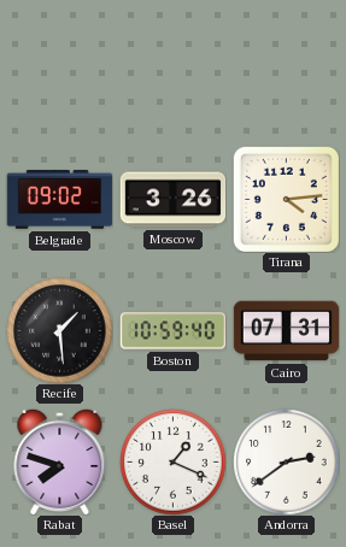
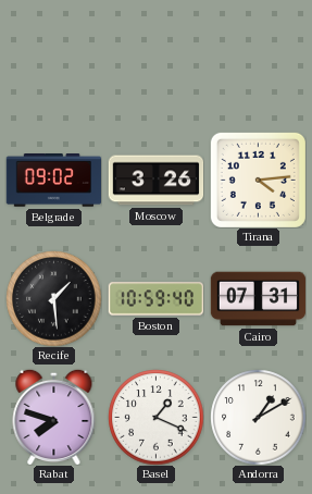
Andorra: 2:39 -> 1:10
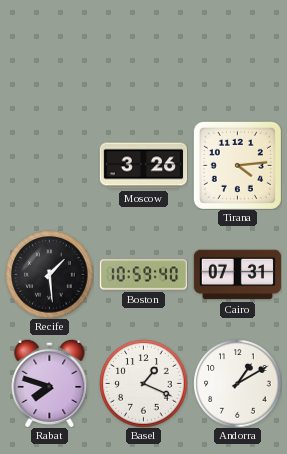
Belgrade: 09:02 -> none
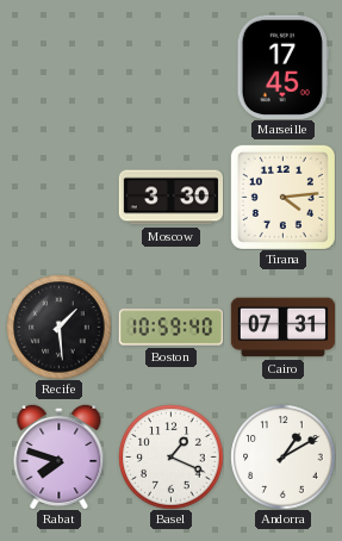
Marseille: none -> 17:45
Moscow: 3:26 -> 3:30
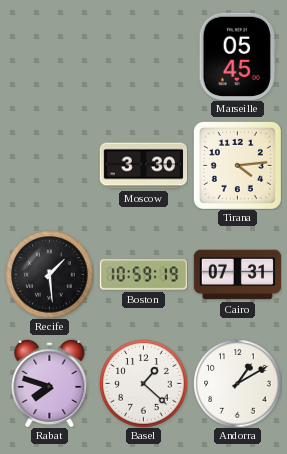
Marseille: 17:45 -> 05:45
Boston: 10:59:40 -> 10:59:19
Basel: 1:19 -> 1:22
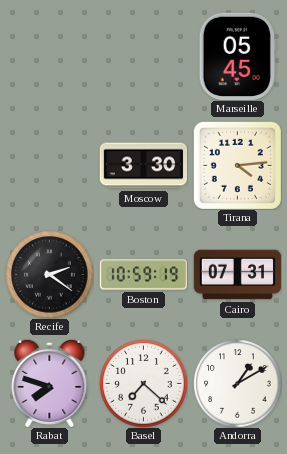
Recife: 1:29 -> 2:21
Basel: 1:22 -> 7:22
